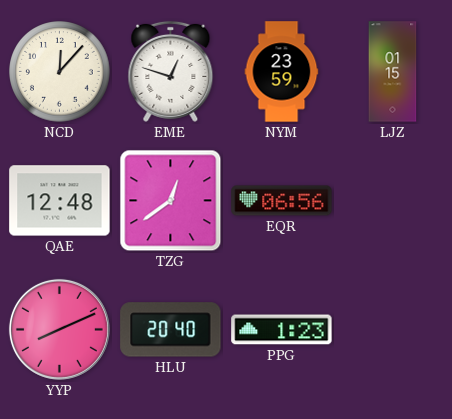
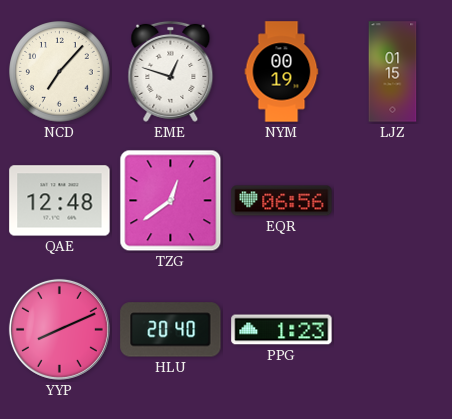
NCD: 12:07 -> 7:07
NYM: 23:59 -> 00:19
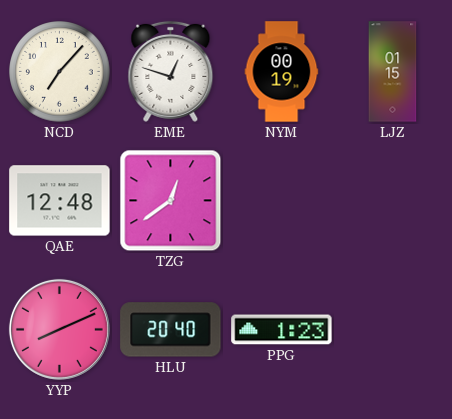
EQR: 06:56 -> none
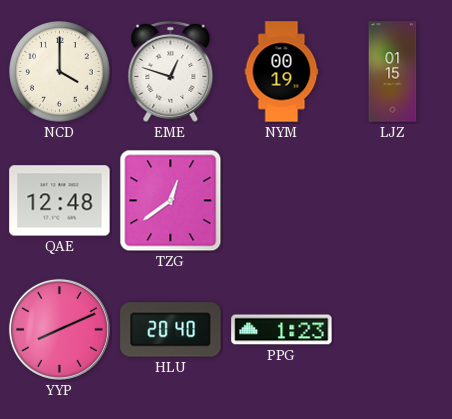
NCD: 7:07 -> 4:00
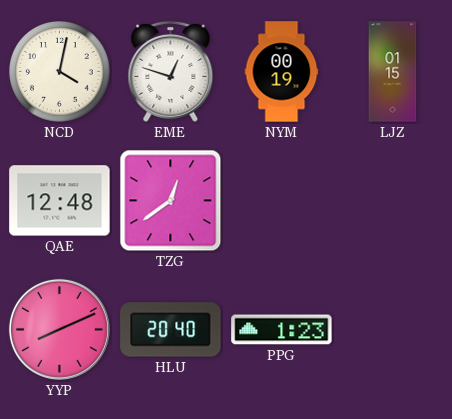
NCD: 4:00 -> 4:02
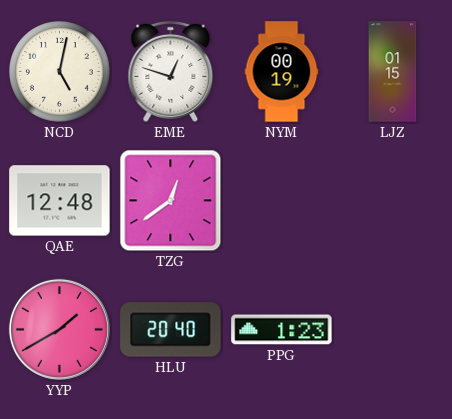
NCD: 4:02 -> 5:02
YYP: 8:11 -> 1:40
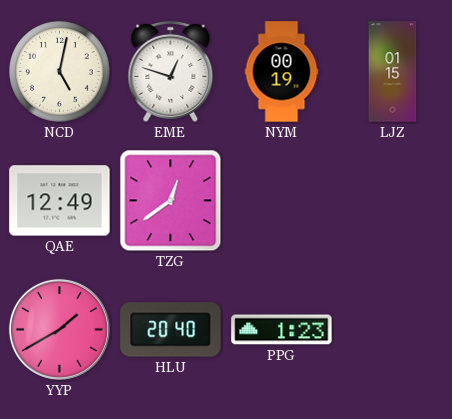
QAE: 12:48 -> 12:49
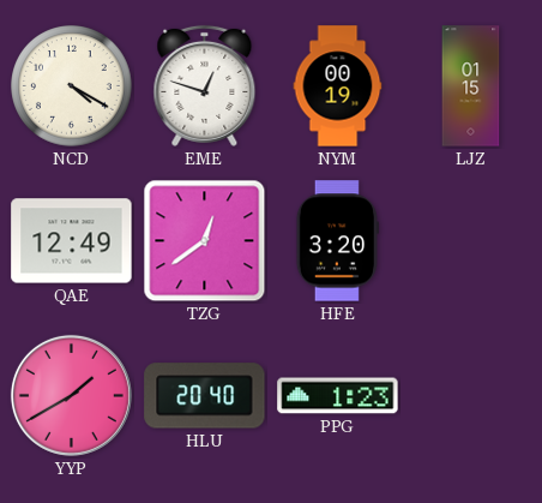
NCD: 5:02 -> 4:20
HFE: none -> 3:20
